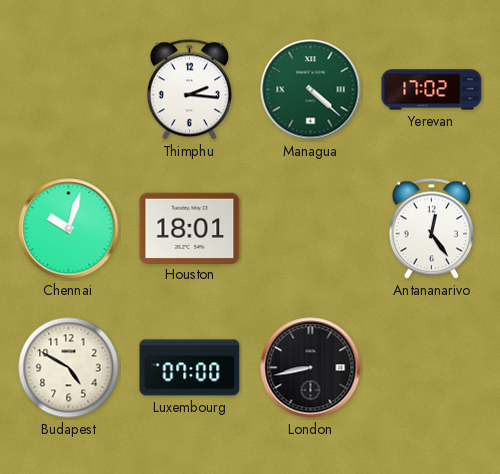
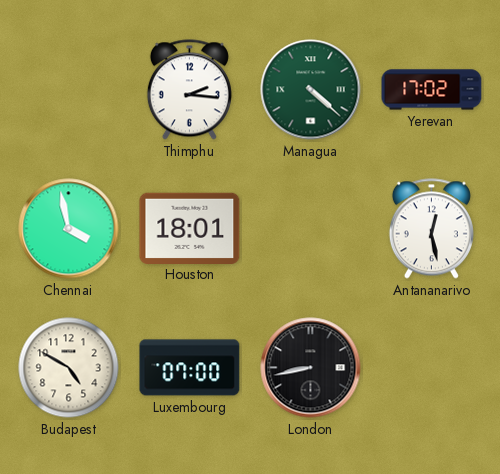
Chennai: 10:03 -> 3:58
Antananarivo: 12:24 -> 12:28
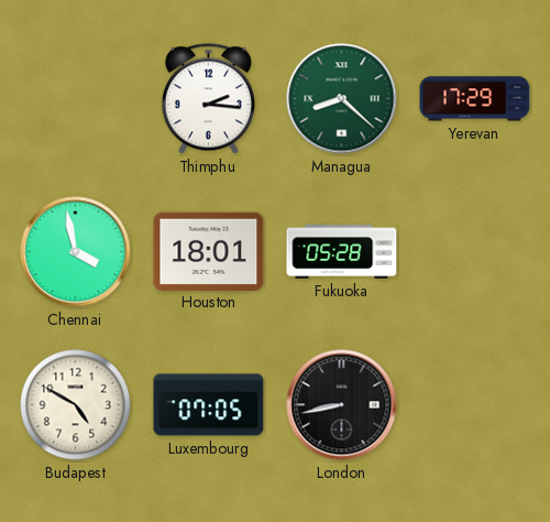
Managua: 4:22 -> 8:22
Yerevan: 17:02 -> 17:29
Fukuoka: none -> 05:28
Antananarivo: 12:28 -> none
Luxembourg: 07:00 -> 07:05
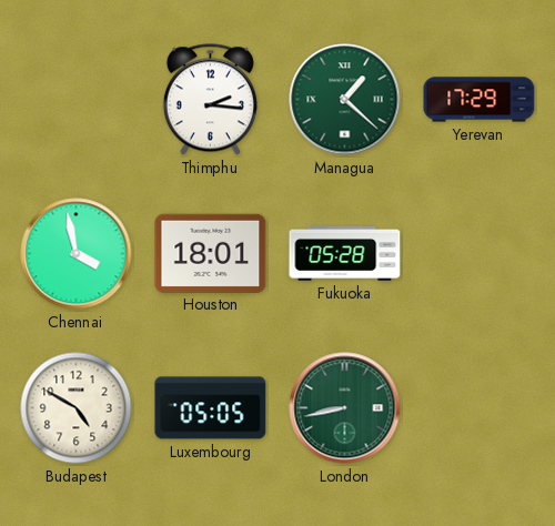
Managua: 8:22 -> 1:22
Luxembourg: 07:05 -> 05:05
London dial: black -> green
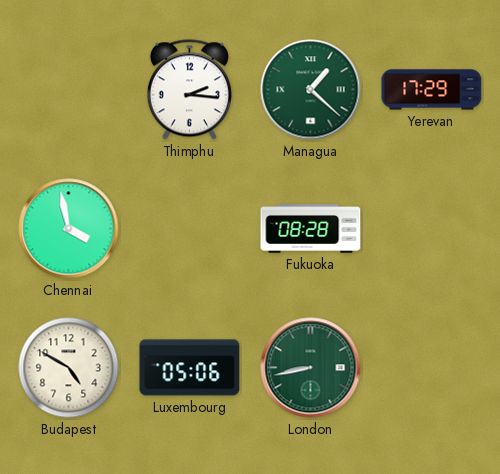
Houston: 18:01 -> none
Fukuoka: 05:28 -> 08:28
Luxembourg: 05:05 -> 05:06
